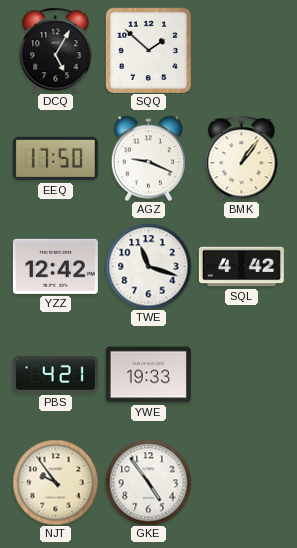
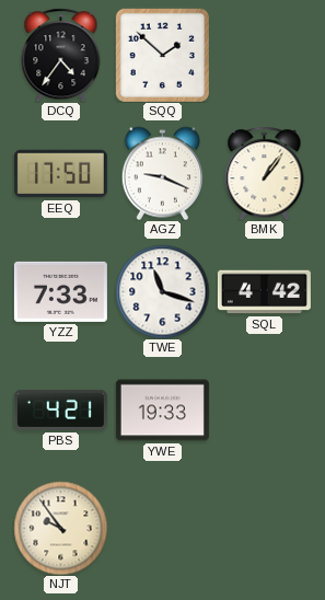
DCQ: 5:05 -> 4:36
YZZ: 12:42 -> 7:33
GKE: 4:54 -> none
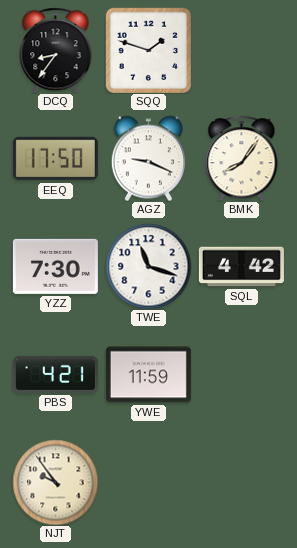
DCQ: 4:36 -> 8:36
SQQ: 1:52 -> 1:48
BMK: 1:06 -> 8:06
YZZ: 7:33 -> 7:30
YWE: 19:33 -> 11:59
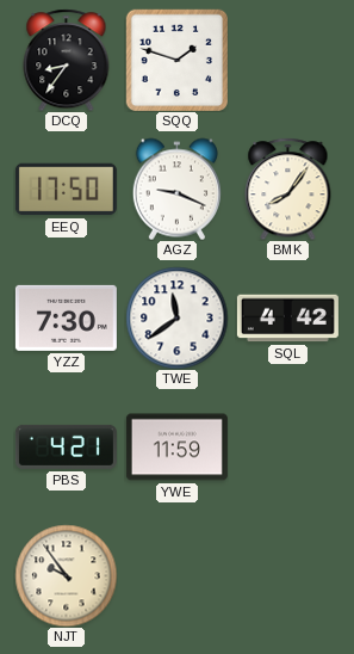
TWE: 11:18 -> 11:39
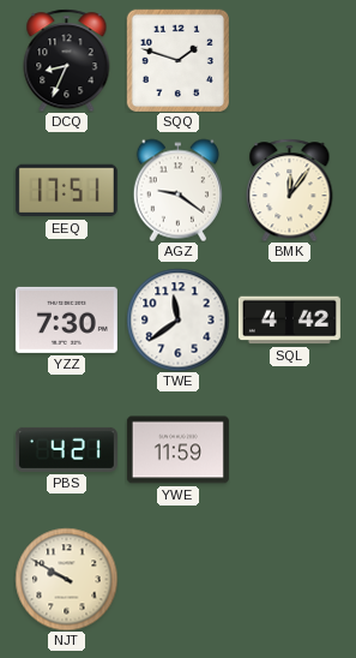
DCQ: 8:36 -> 8:34
EEQ: 17:50 -> 17:51
AGZ: 9:19 -> 9:21
BMK: 8:06 -> 12:06
NJT: 9:54 -> 9:50
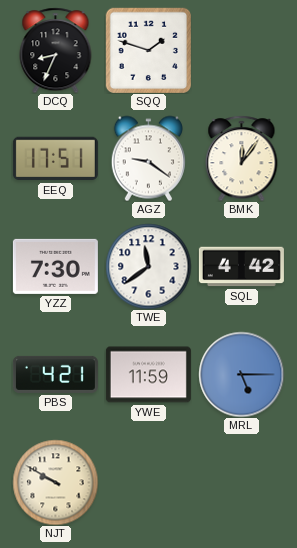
MRL: none -> 5:15
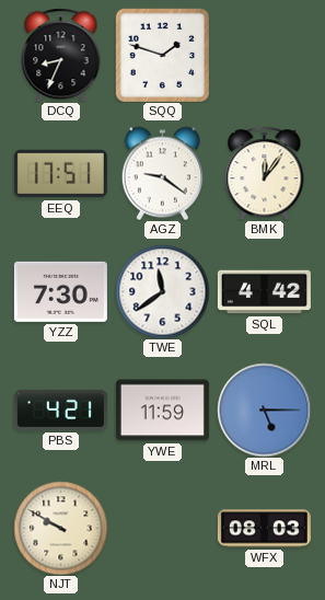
WFX: none -> 08:03
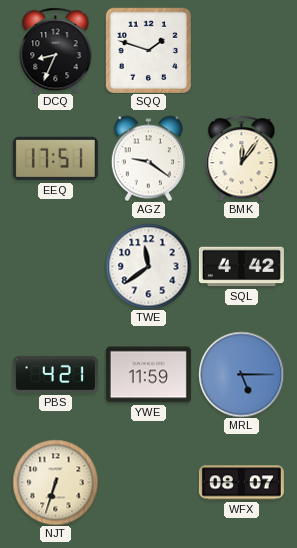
YZZ: 7:30 -> none
NJT: 9:50 -> 6:33
WFX: 08:03 -> 08:07
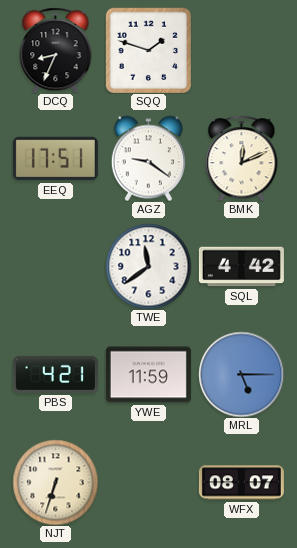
BMK: 12:06 -> 12:11
